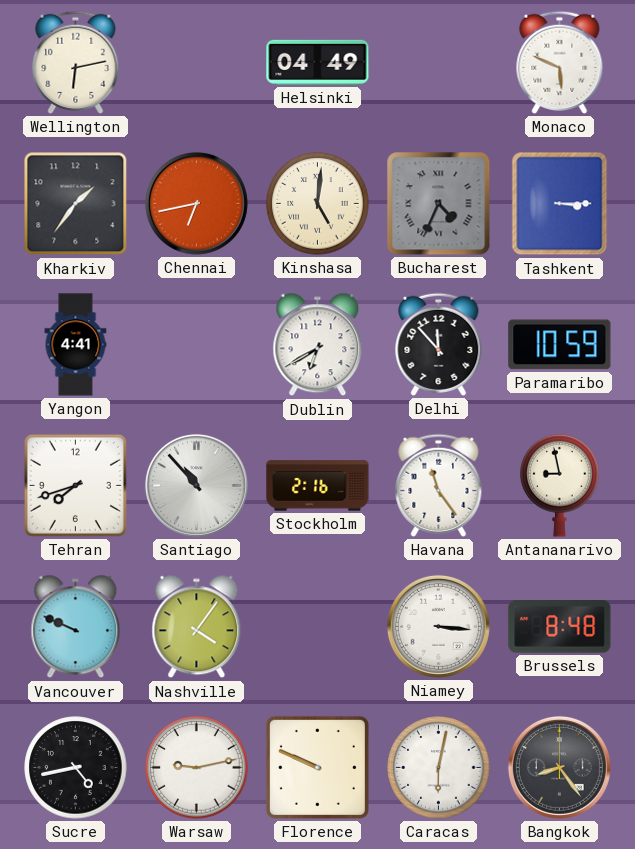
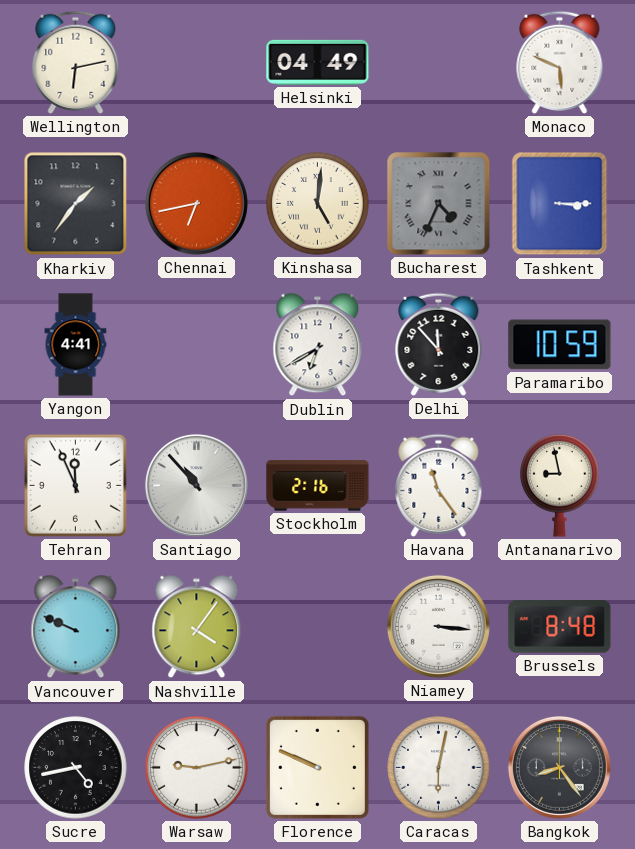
Tehran: 7:42 -> 11:56
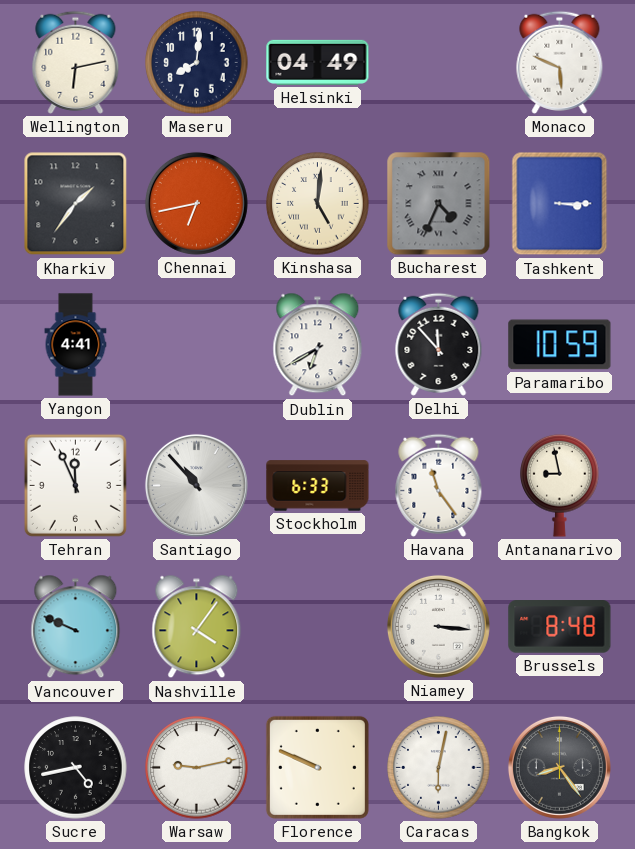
Maseru: none -> 8:01
Stockholm: 2:16 -> 6:33
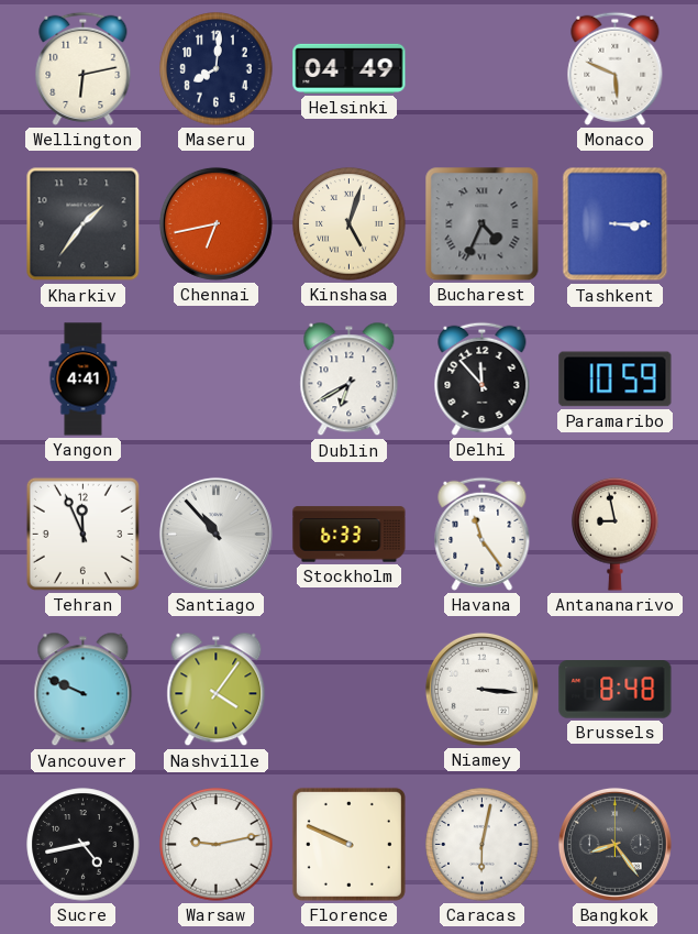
Kinshasa: 5:01 -> 5:03
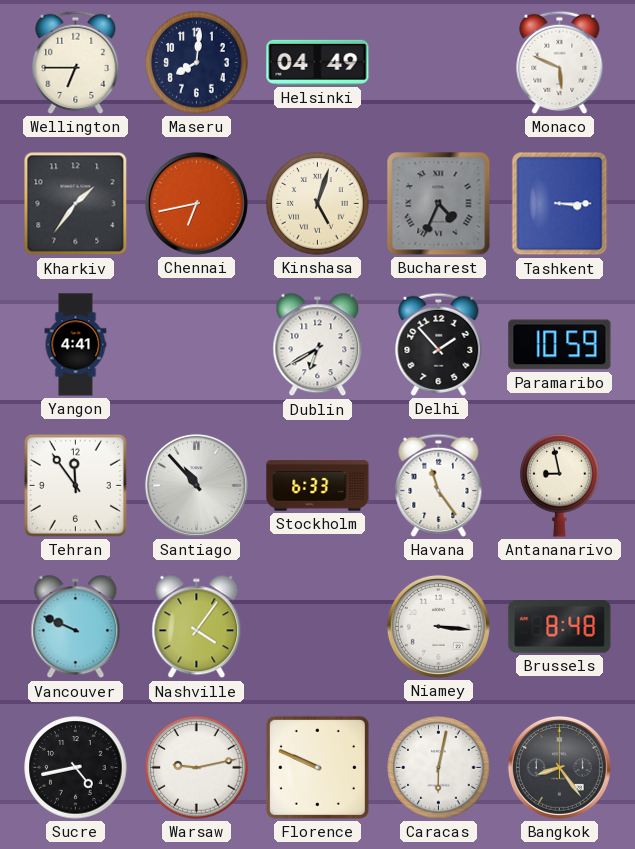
Wellington: 6:13 -> 6:45
Delhi: 11:53 -> 1:53
Tehran: 11:56 -> 11:54
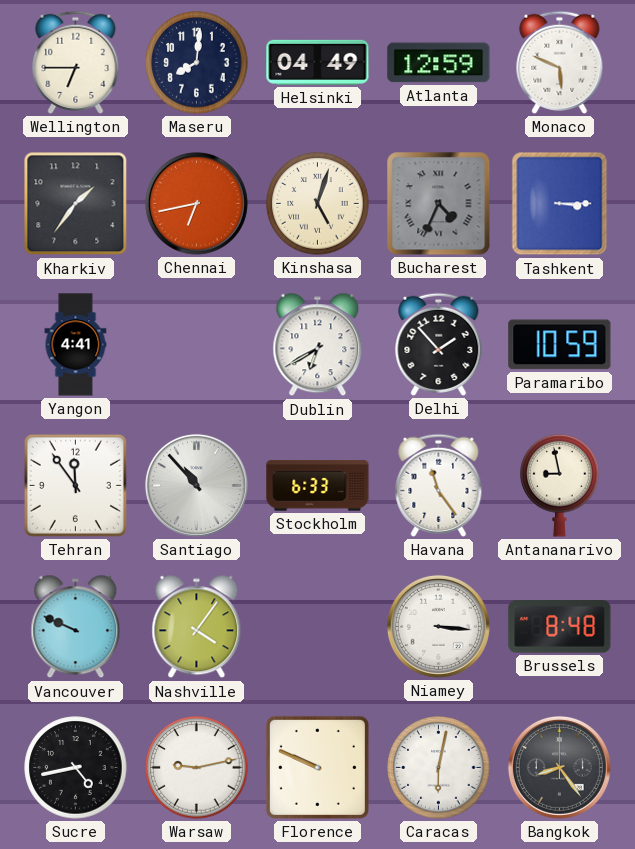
Atlanta: none -> 12:59
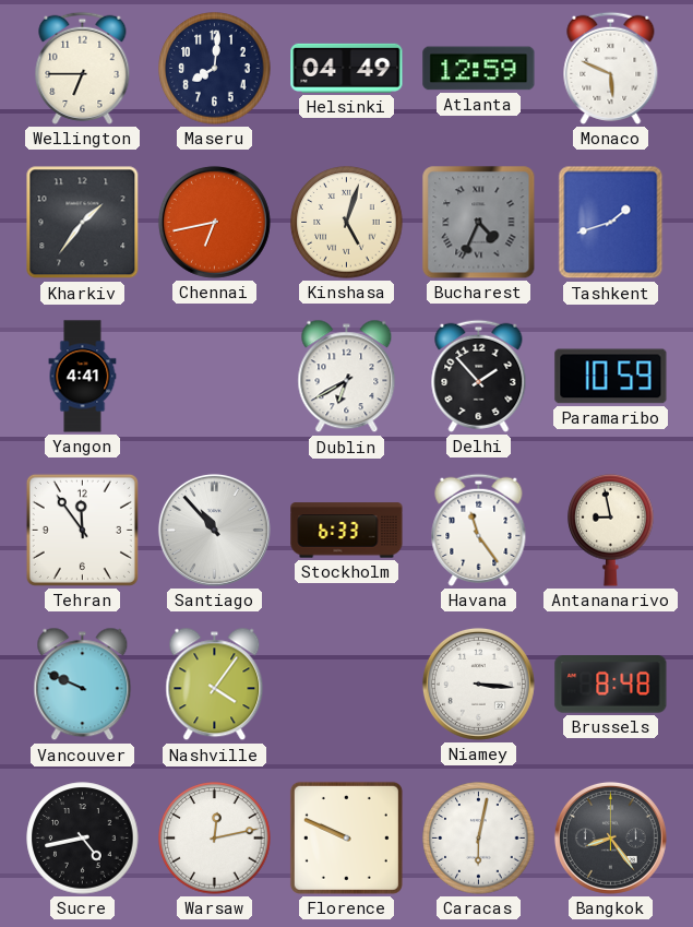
Tashkent: 3:15 -> 1:42
Warsaw: 9:13 -> 12:13
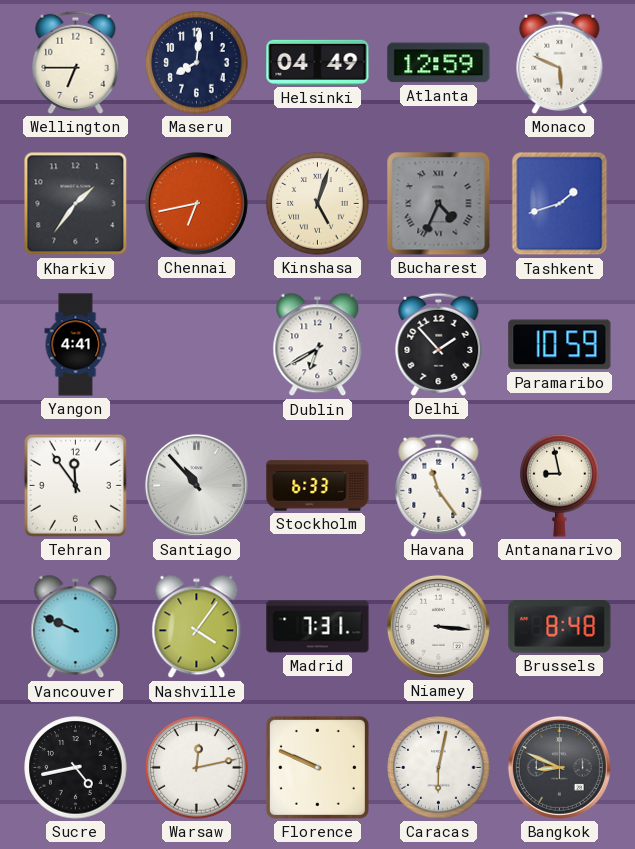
Madrid: none -> 7:31
Bangkok: 8:24 -> 8:49
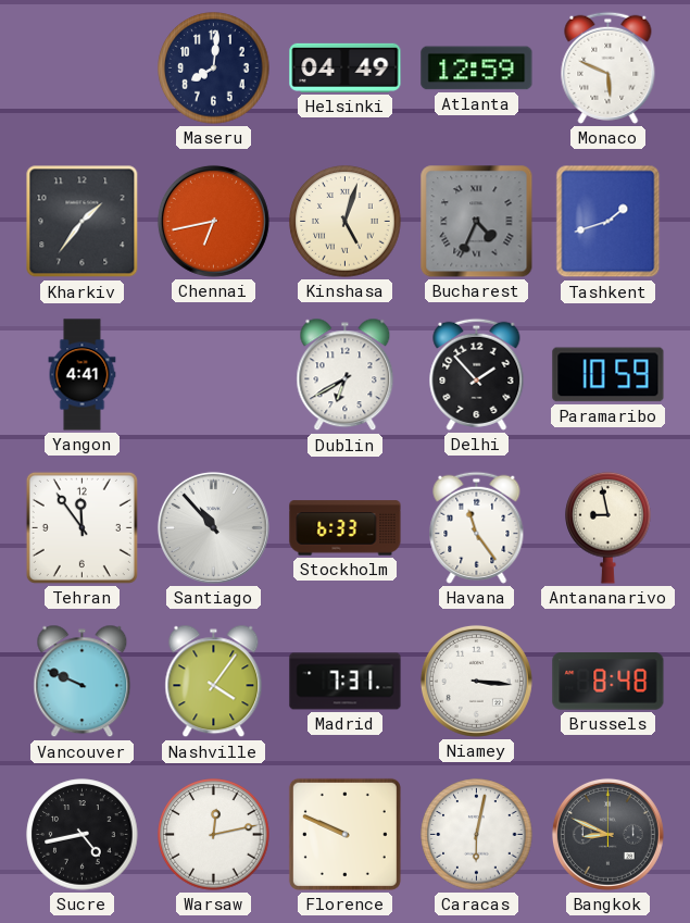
Wellington: 6:45 -> none
